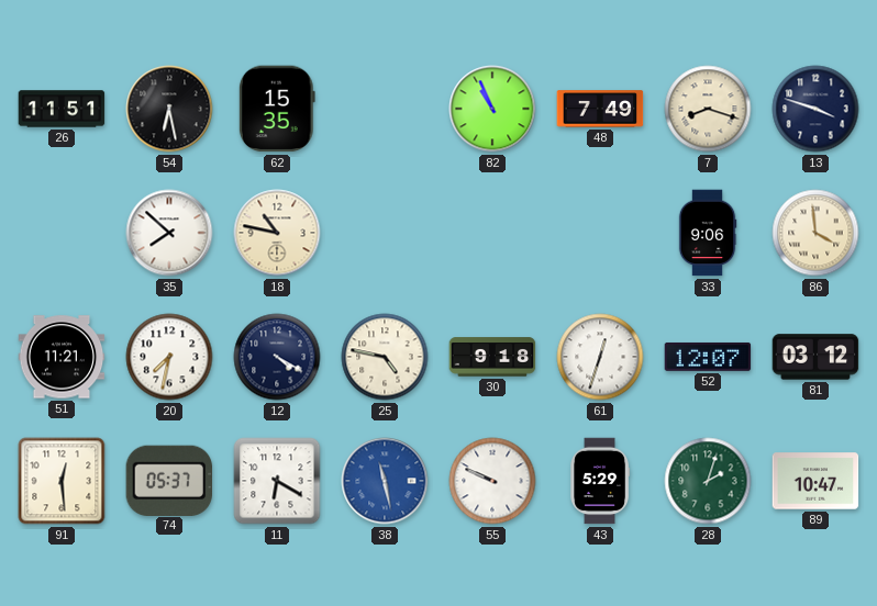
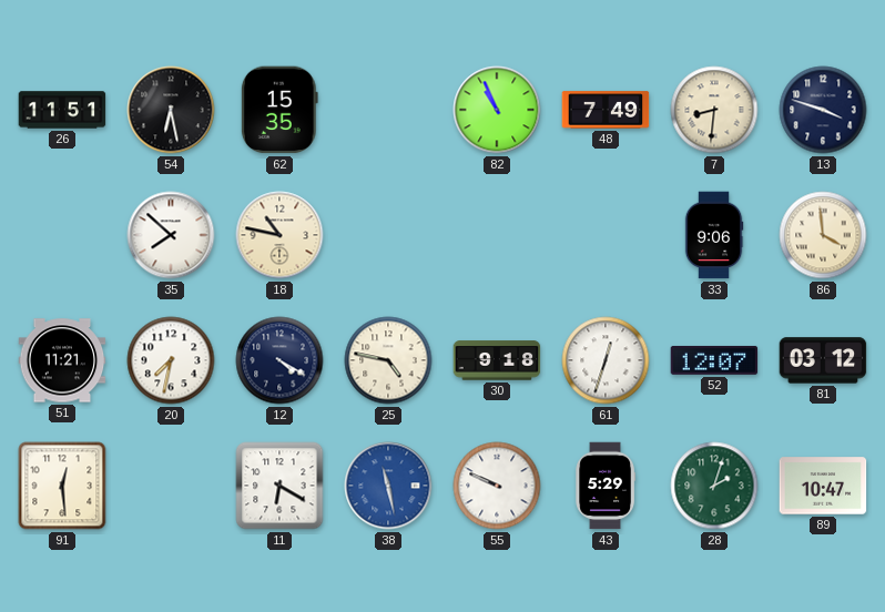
7: 8:18 -> 8:31
74: 05:37 -> none
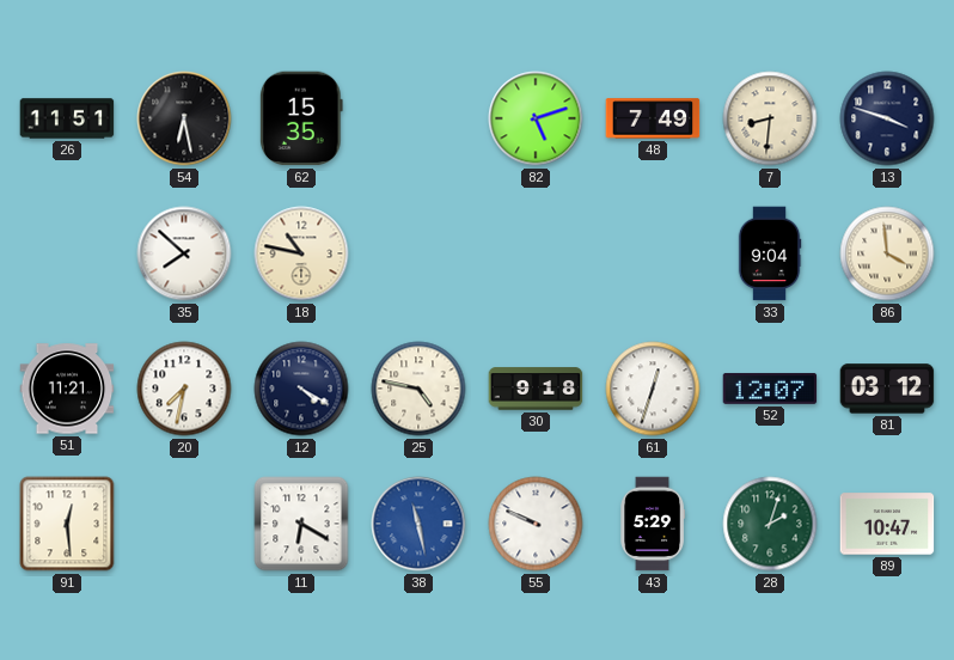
82: 10:56 -> 5:12
33: 9:06 -> 9:04
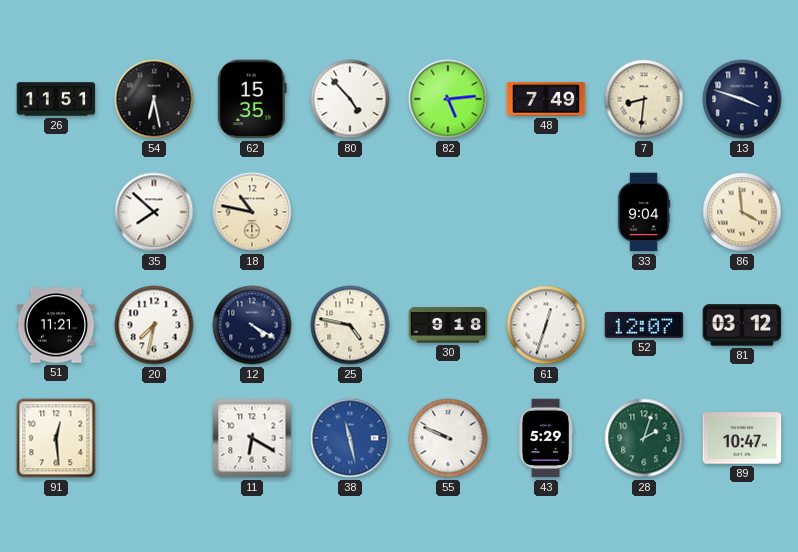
80: none -> 4:53
82: 5:12 -> 5:14
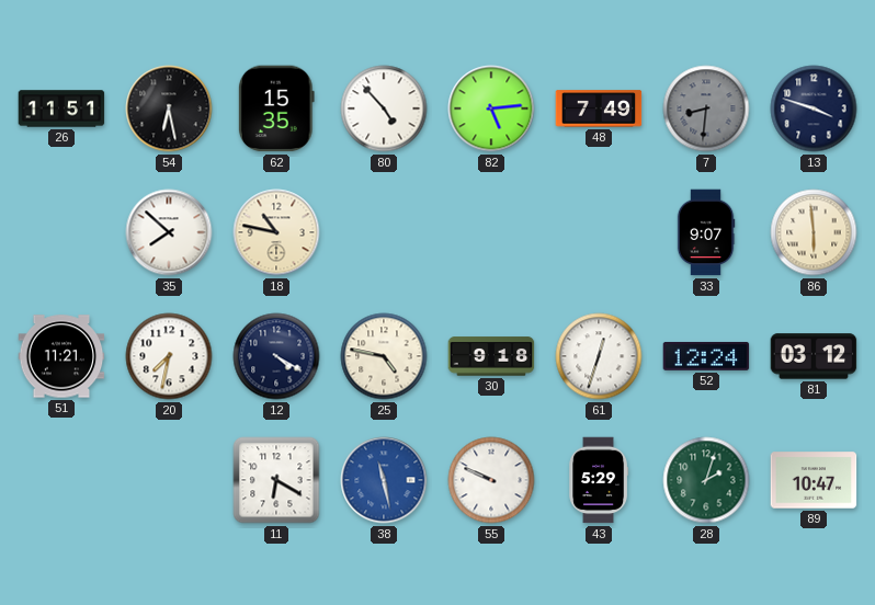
7 dial: cream -> grey
33: 9:04 -> 9:07
86: 3:59 -> 5:59
52: 12:07 -> 12:24
91: 12:29 -> none
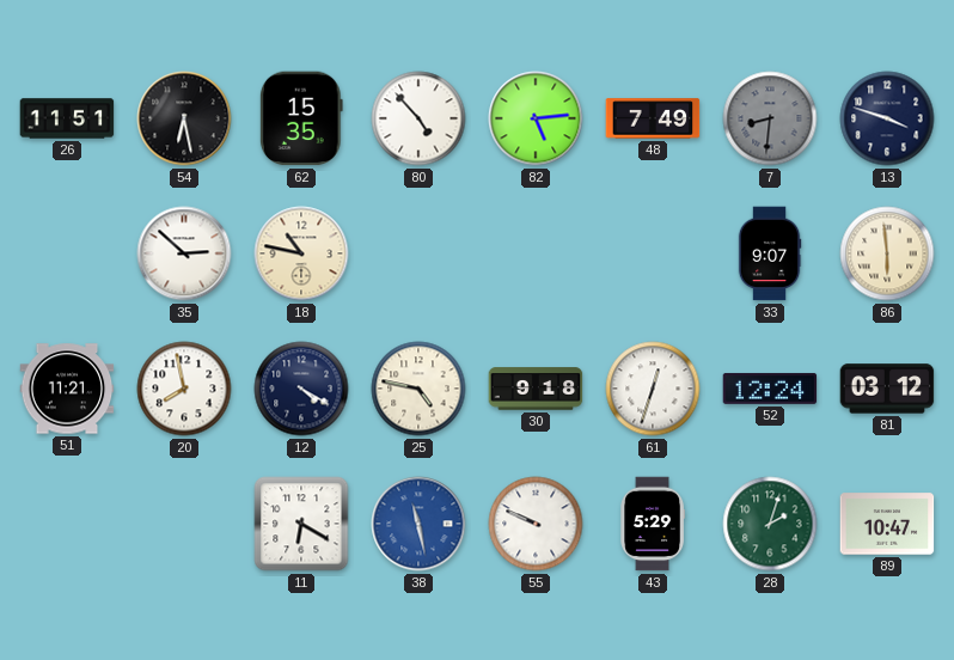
35: 7:52 -> 2:52
20: 7:32 -> 7:58
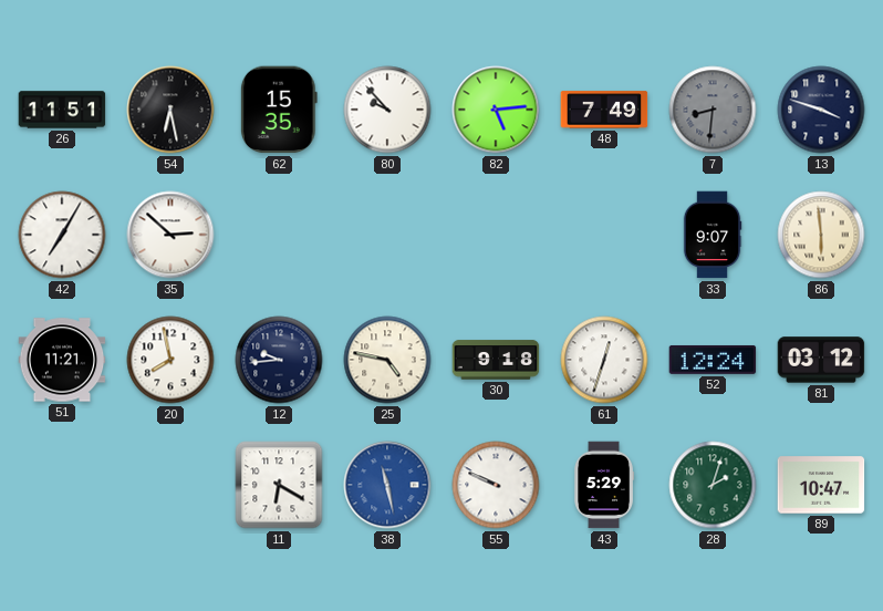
80: 4:53 -> 9:53
42: none -> 7:05
18: 10:47 -> none
12: 4:20 -> 9:44
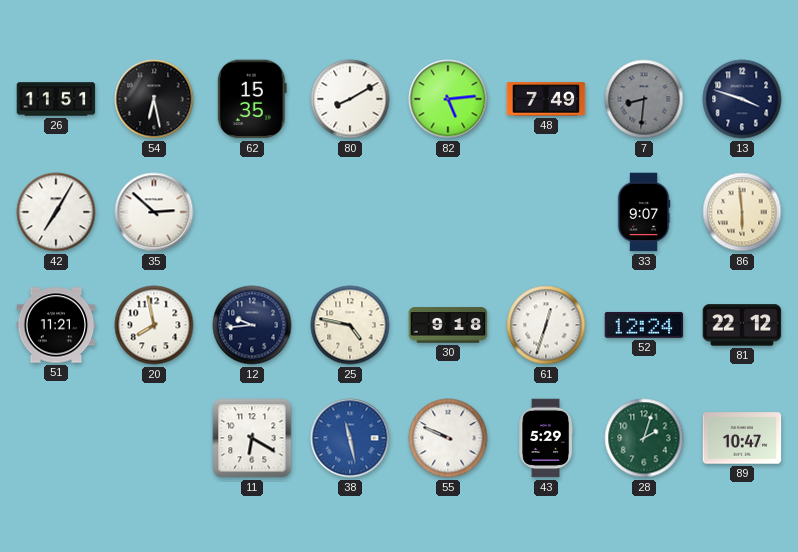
80: 9:53 -> 8:10
81: 03:12 -> 22:12
